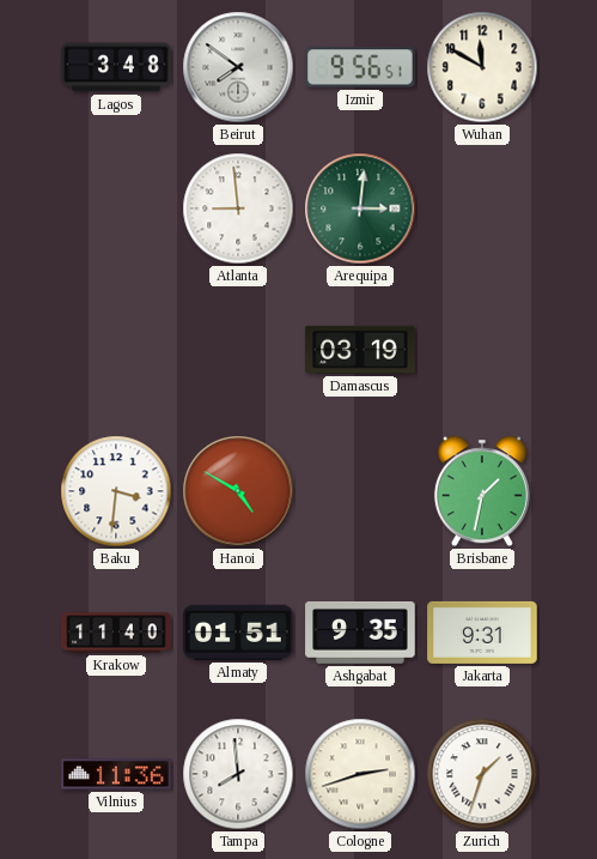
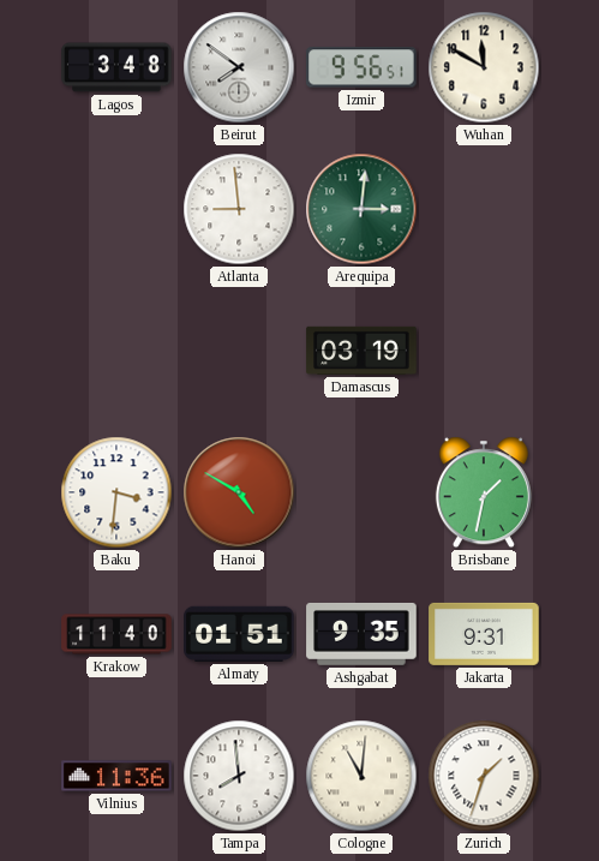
Cologne: 2:42 -> 11:01
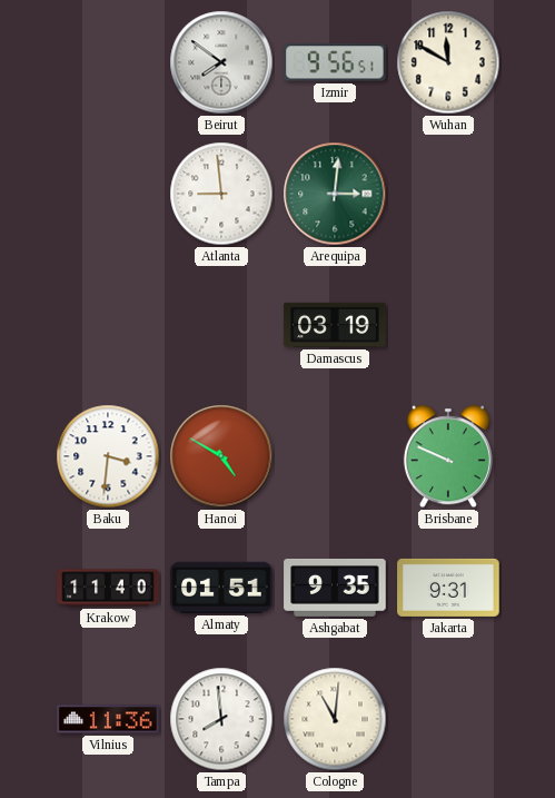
Lagos: 3:48 -> none
Brisbane: 1:32 -> 9:49
Zurich: 1:33 -> none
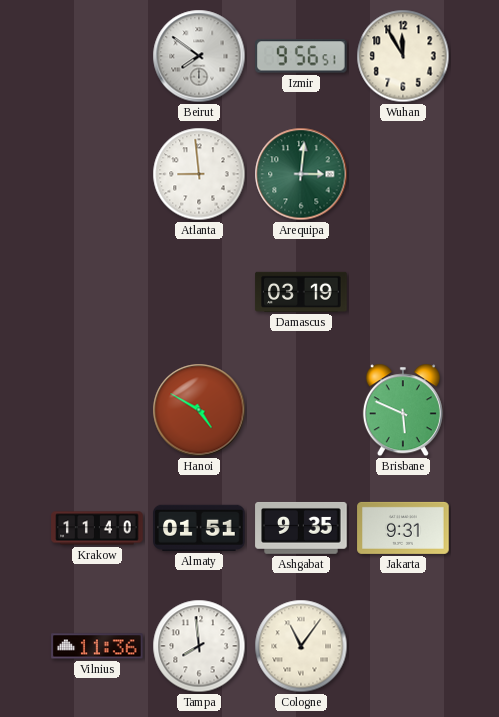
Wuhan: 11:50 -> 11:55
Baku: 3:31 -> none
Brisbane: 9:49 -> 5:49
Cologne: 11:01 -> 11:06
